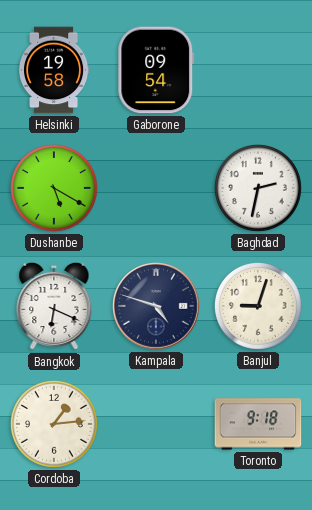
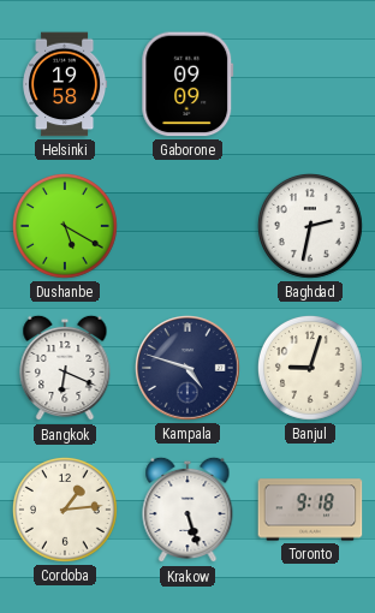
Gaborone: 09:54 -> 09:09
Krakow: none -> 5:27
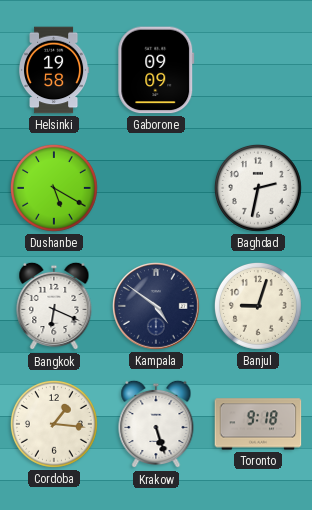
Kampala: 4:48 -> 4:51
Cordoba: 1:14 -> 1:16
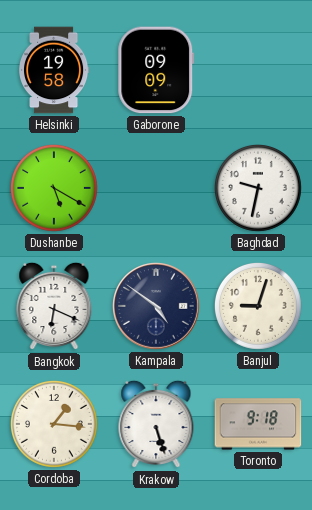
Baghdad: 2:32 -> 9:32
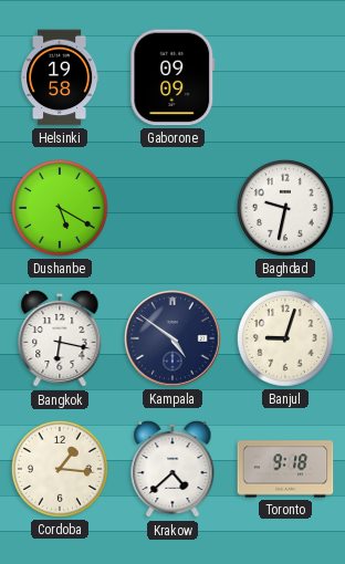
Bangkok: 6:19 -> 6:17
Krakow: 5:27 -> 4:38
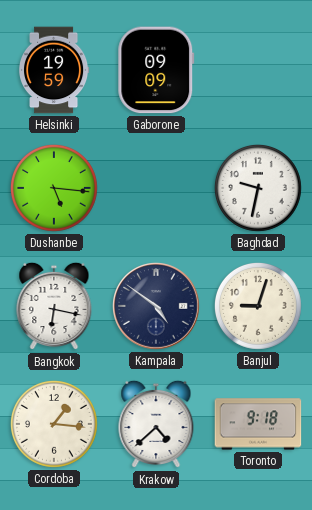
Helsinki: 19:58 -> 19:59
Dushanbe: 5:20 -> 5:16
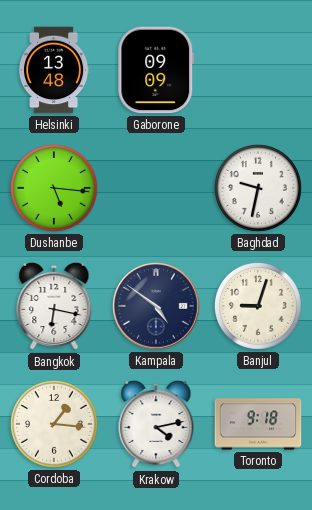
Helsinki: 19:59 -> 13:48
Krakow: 4:38 -> 4:13
